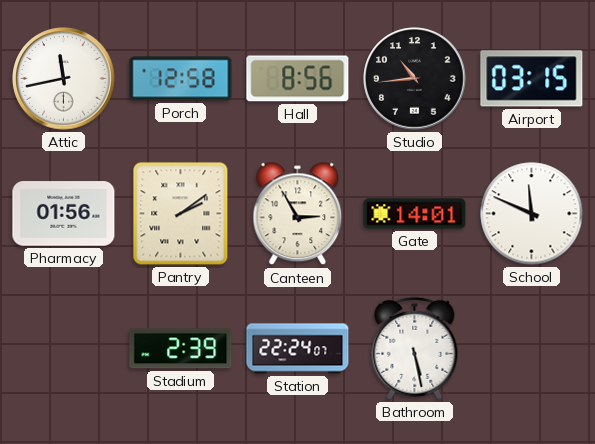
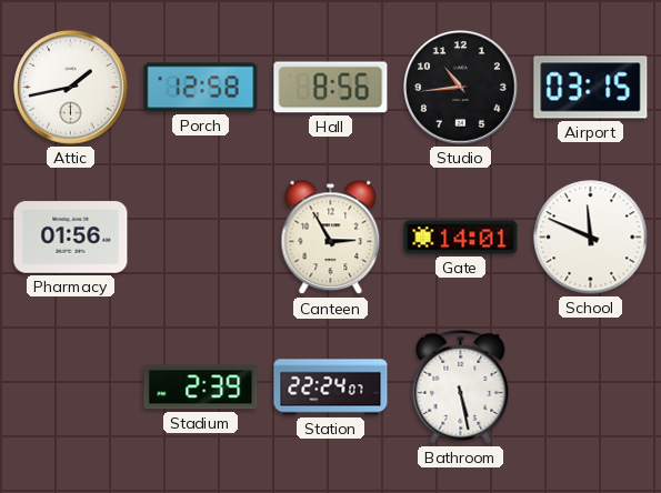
Attic: 11:43 -> 1:43
Pantry: 2:09 -> none
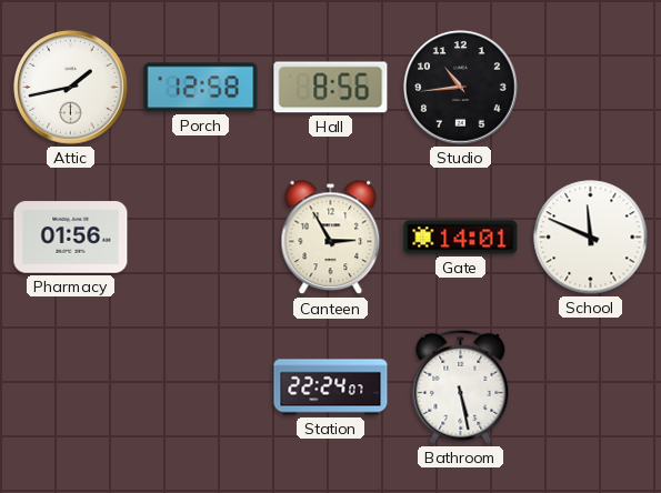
Airport: 03:15 -> none
Stadium: 2:39 -> none
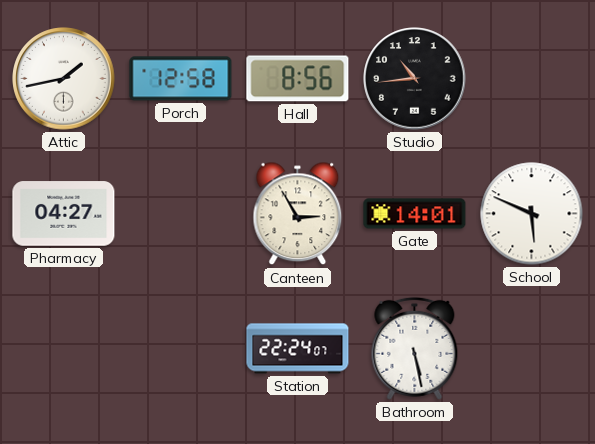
Pharmacy: 01:56 -> 04:27
School: 11:49 -> 5:49
